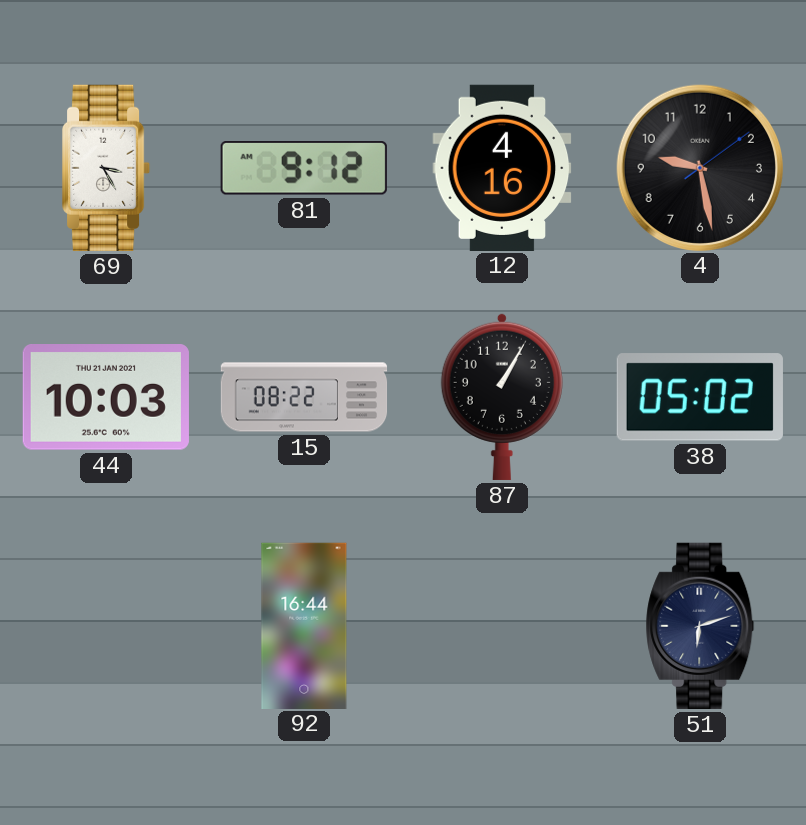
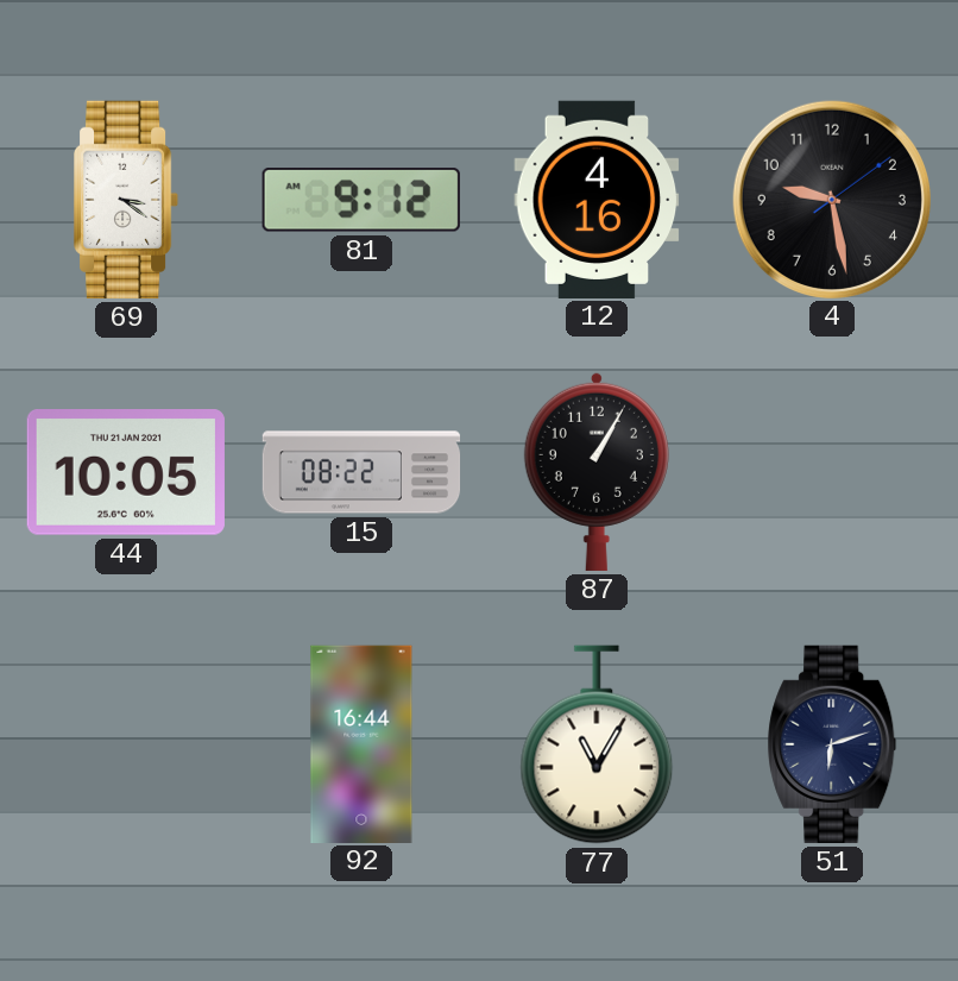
69: 3:25 -> 3:21
44: 10:03 -> 10:05
38: 05:02 -> none
77: none -> 11:05
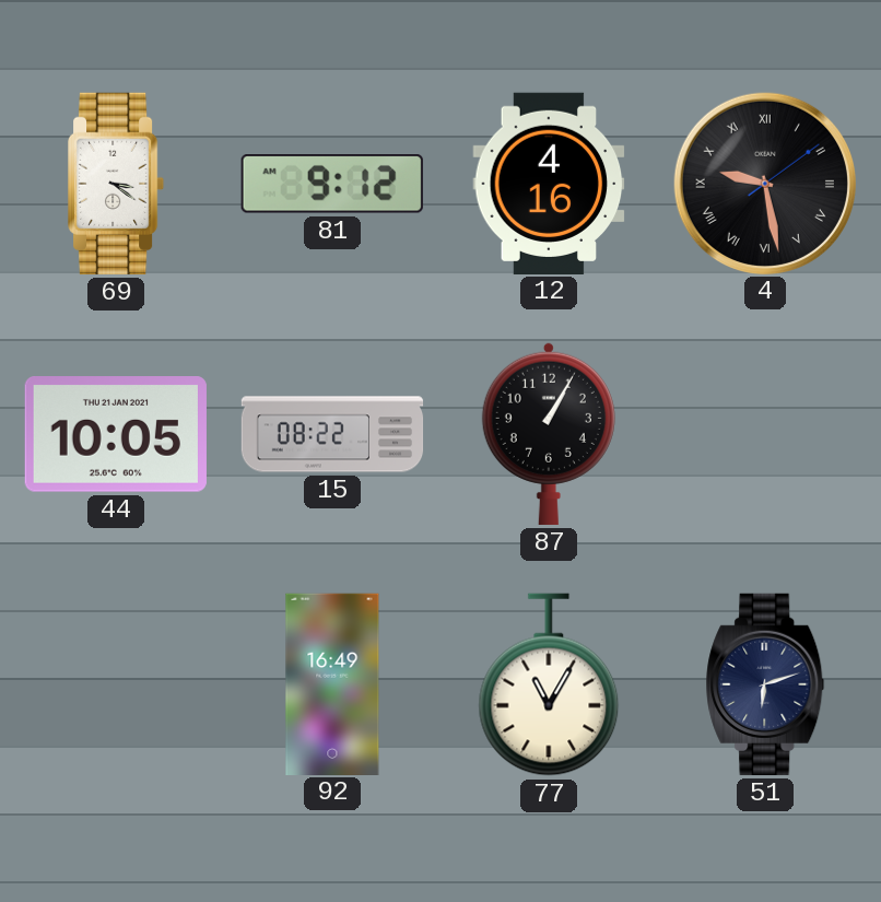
4 numerals: Arabic -> Roman
92: 16:44 -> 16:49
